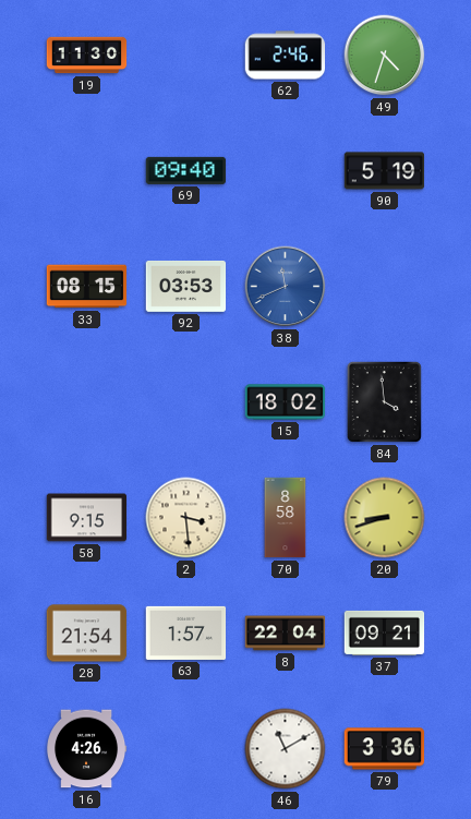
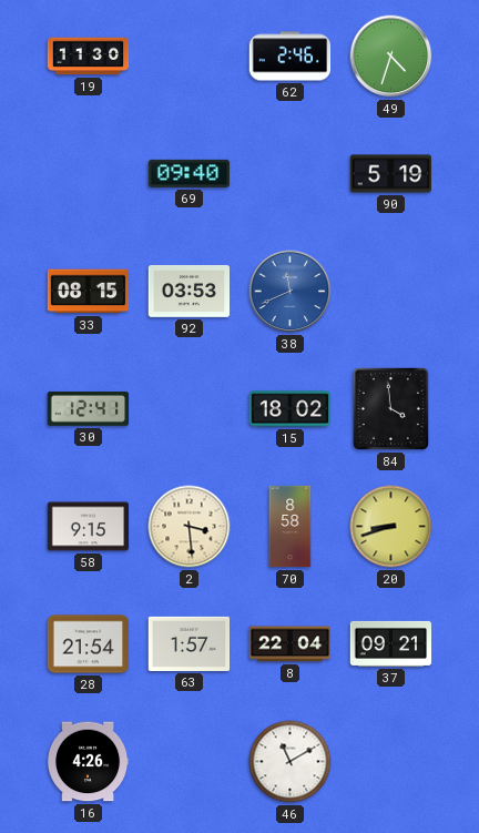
30: none -> 12:41
79: 3:36 -> none
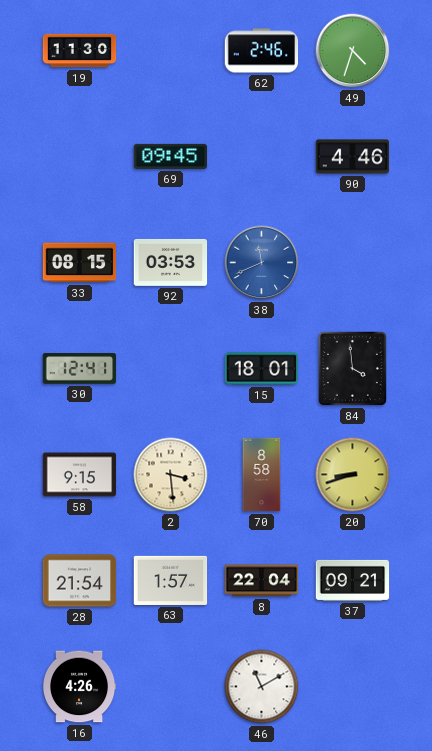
69: 09:40 -> 09:45
90: 5:19 -> 4:46
15: 18:02 -> 18:01
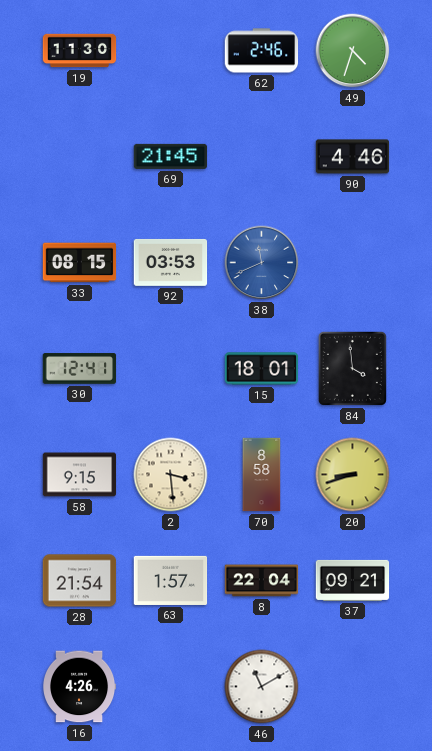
69: 09:45 -> 21:45
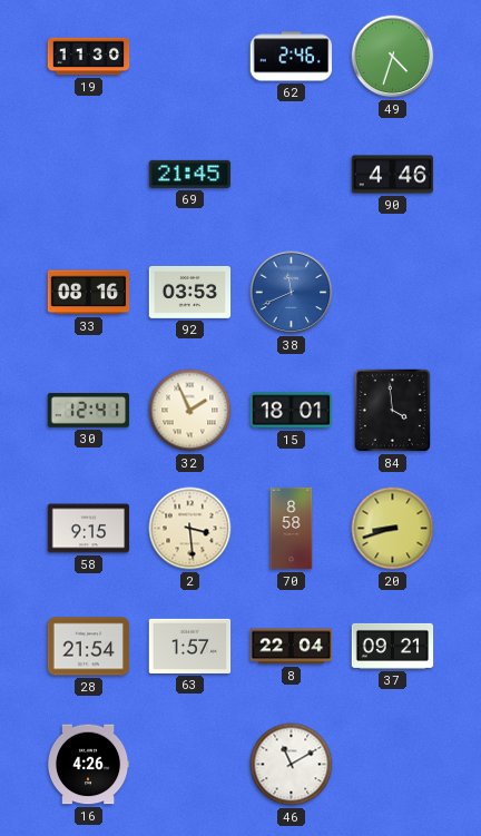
33: 08:15 -> 08:16
32: none -> 1:56
